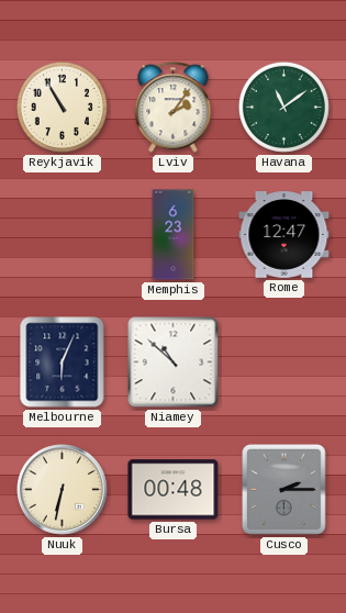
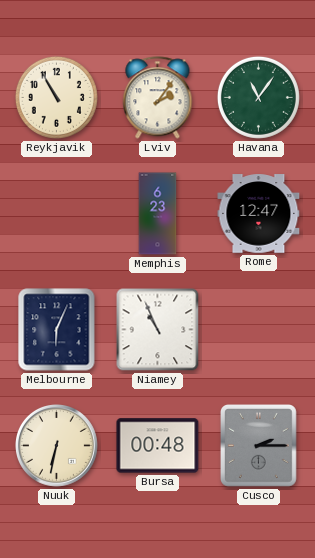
Havana: 11:09 -> 11:06
Niamey: 10:52 -> 10:56
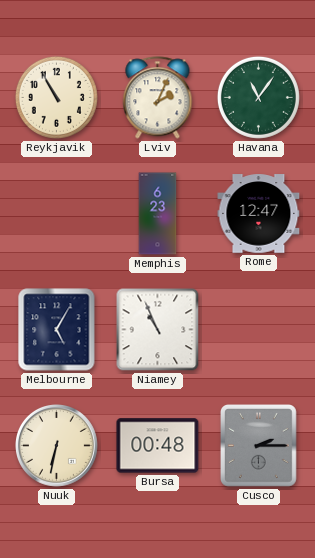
Lviv: 2:06 -> 2:04
Melbourne: 6:04 -> 5:05
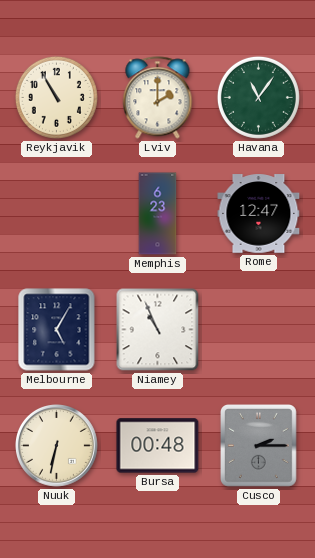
Lviv: 2:04 -> 2:00
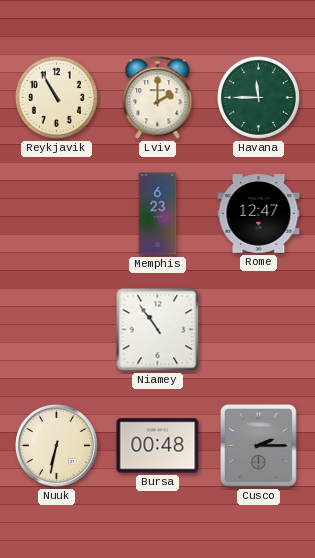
Havana: 11:06 -> 11:45
Melbourne: 5:05 -> none
Niamey: 10:56 -> 10:54
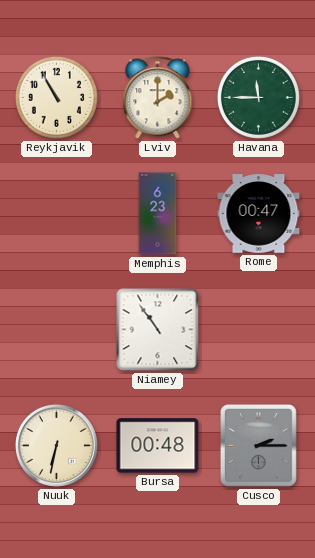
Rome: 12:47 -> 00:47
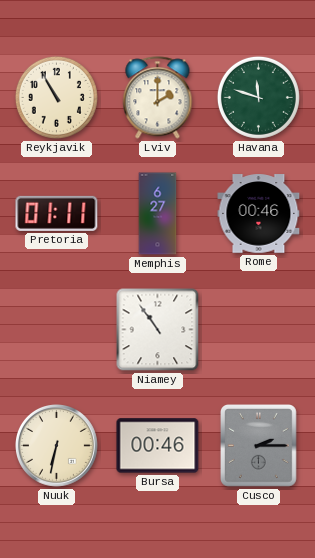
Havana: 11:45 -> 11:48
Pretoria: none -> 01:11
Memphis: 6:23 -> 6:27
Rome: 00:47 -> 00:46
Bursa: 00:48 -> 00:46
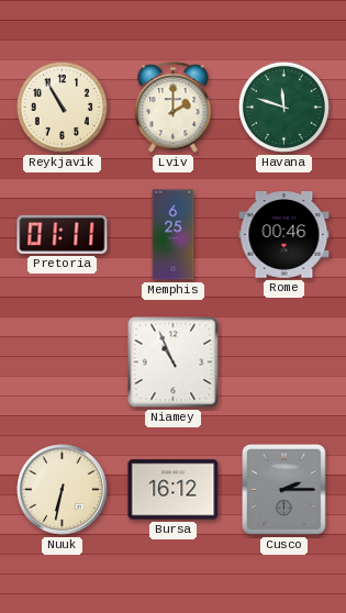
Memphis: 6:27 -> 6:25
Niamey: 10:54 -> 10:56
Bursa: 00:46 -> 16:12
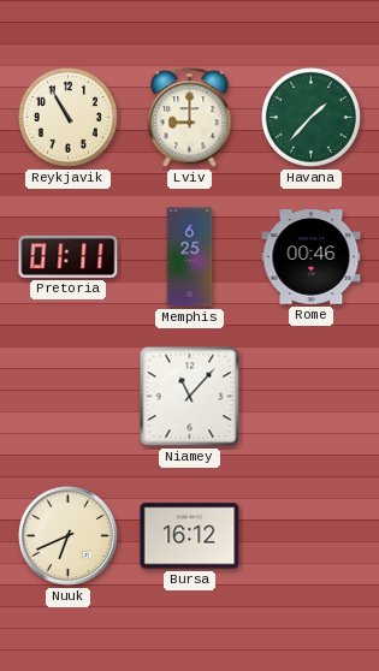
Lviv: 2:00 -> 9:00
Havana: 11:48 -> 1:37
Niamey: 10:56 -> 11:07
Nuuk: 6:32 -> 6:41
Cusco: 2:15 -> none
